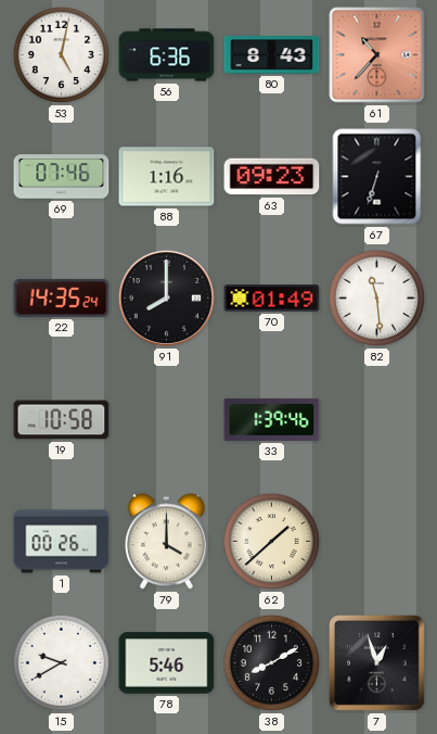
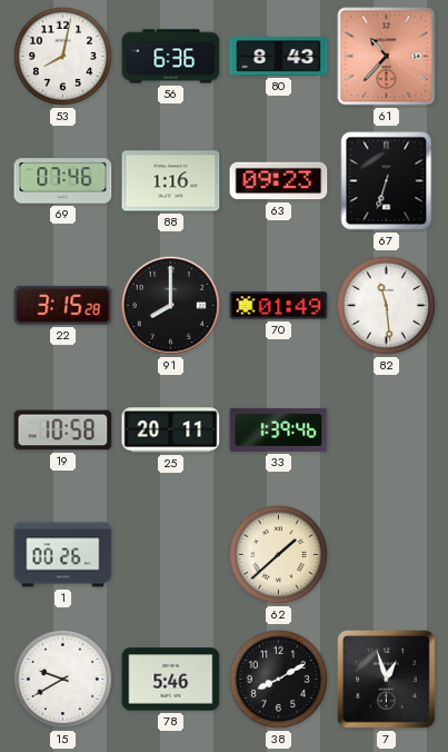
53: 5:02 -> 8:02
22: 14:35 -> 3:15
25: none -> 20:11
79: 4:00 -> none
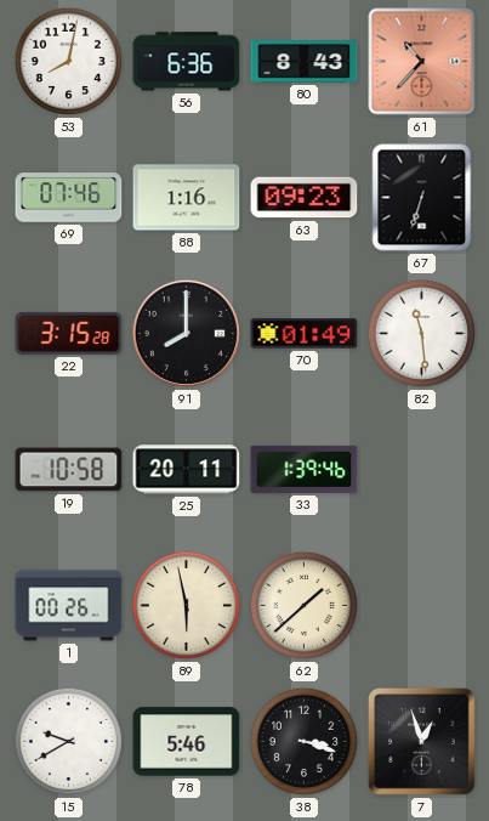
89: none -> 5:58
38: 8:10 -> 3:18
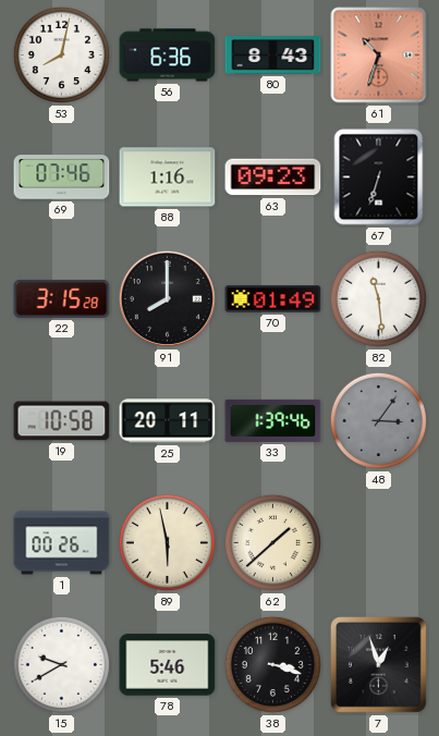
61: 10:37 -> 10:33
48: none -> 3:06
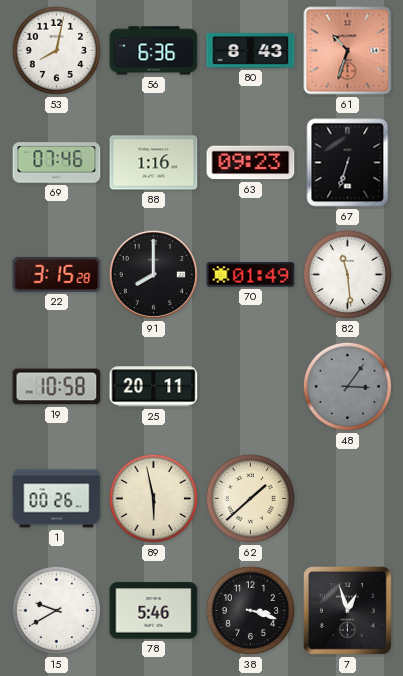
33: 1:39 -> none
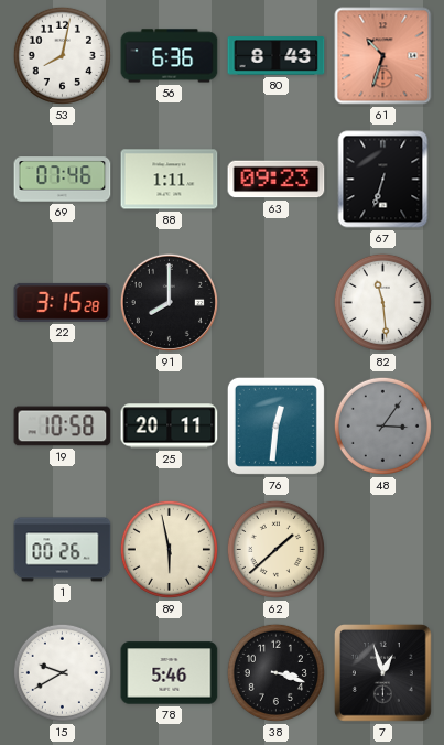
88: 1:16 -> 1:11
70: 01:49 -> none
76: none -> 12:31
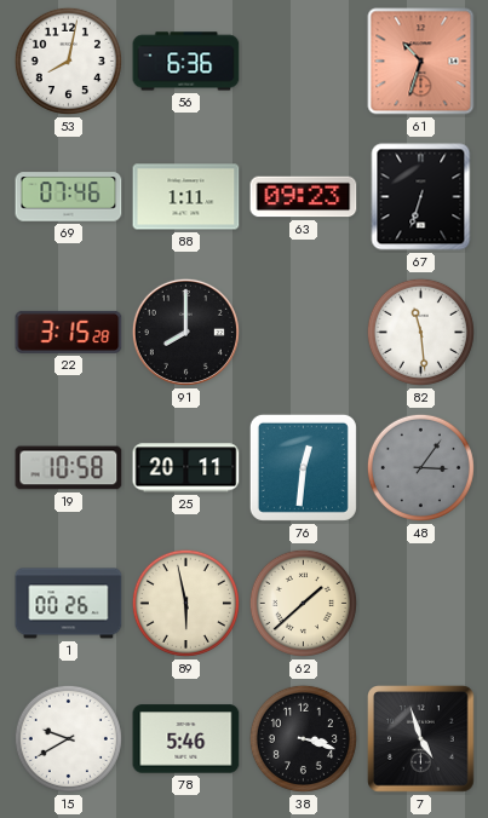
80: 8:43 -> none
7: 12:57 -> 4:57
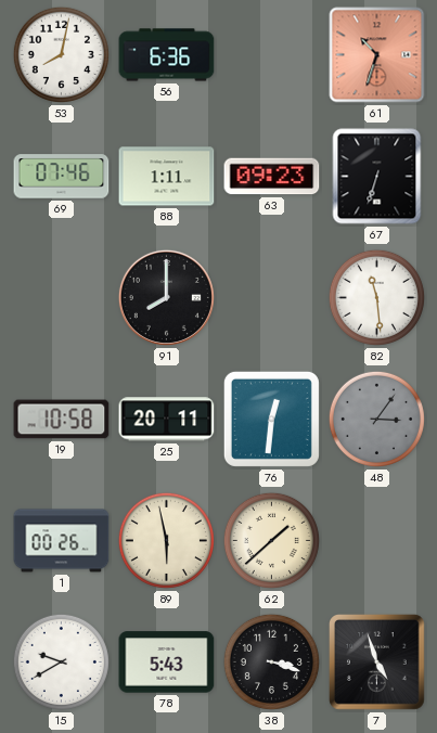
22: 3:15 -> none
78: 5:46 -> 5:43
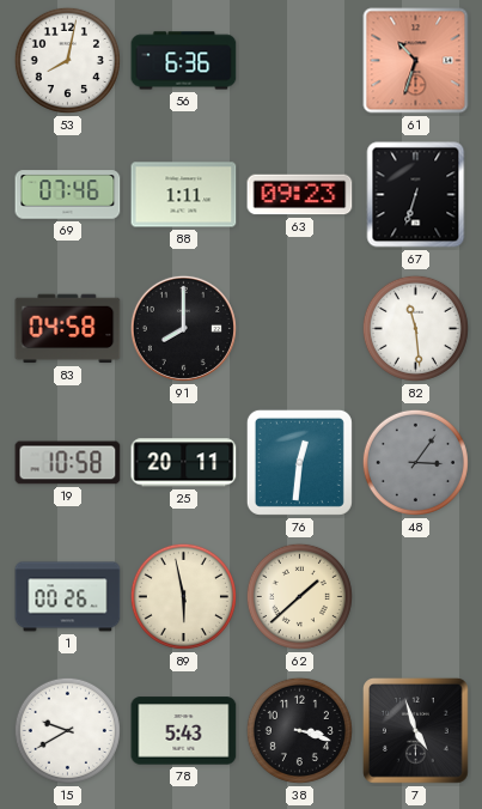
83: none -> 04:58
